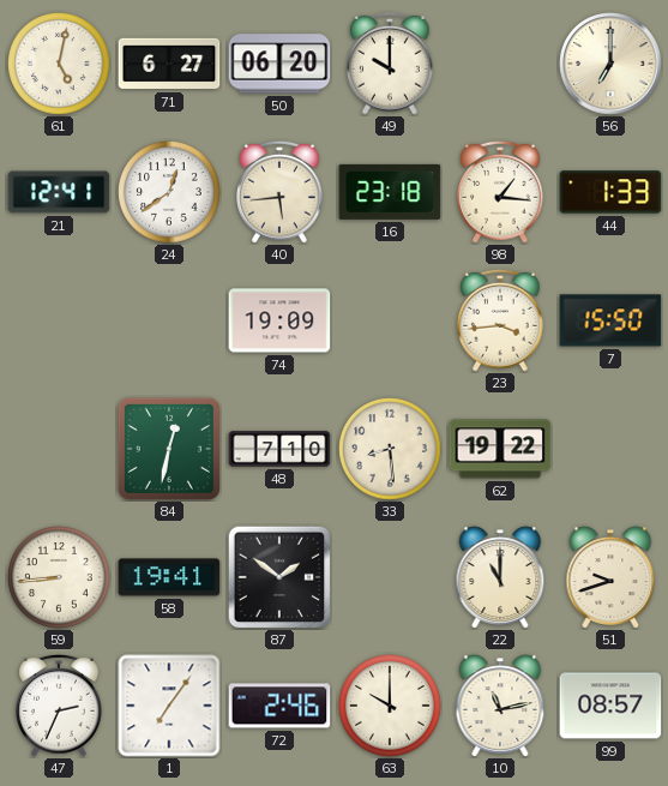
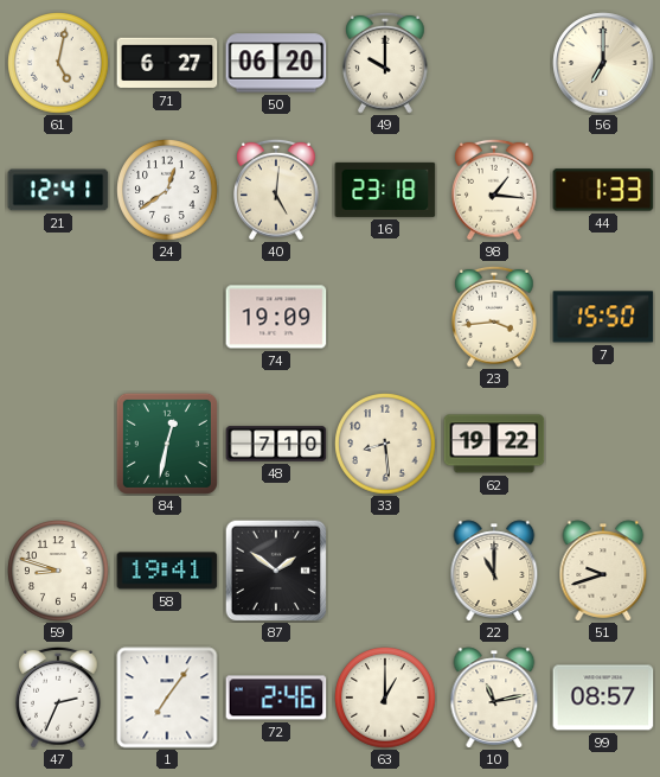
40: 5:44 -> 5:01
59: 8:44 -> 8:48
63: 10:00 -> 1:00
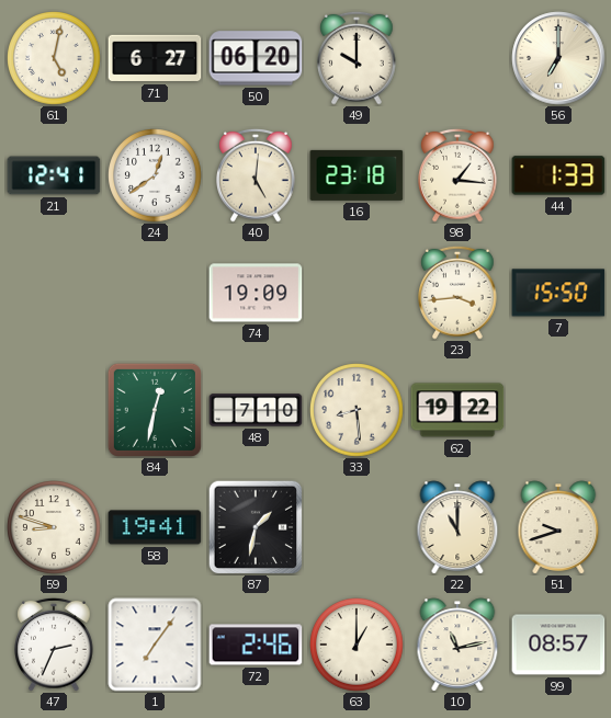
87: 1:51 -> 1:32
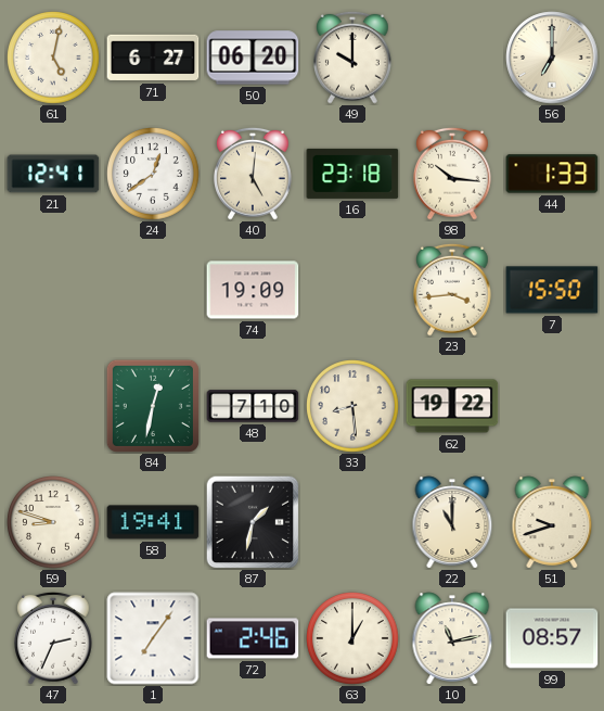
98: 1:16 -> 10:16
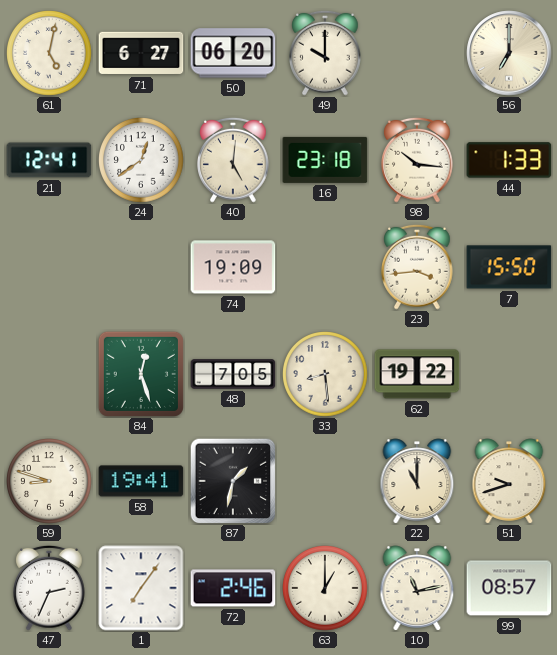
84: 12:32 -> 12:27
48: 7:10 -> 7:05
